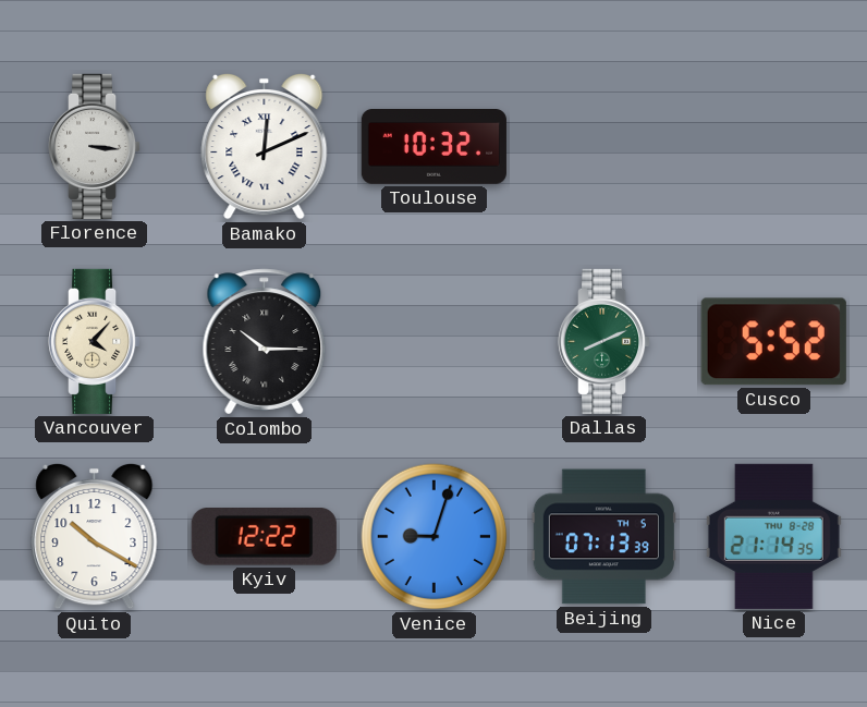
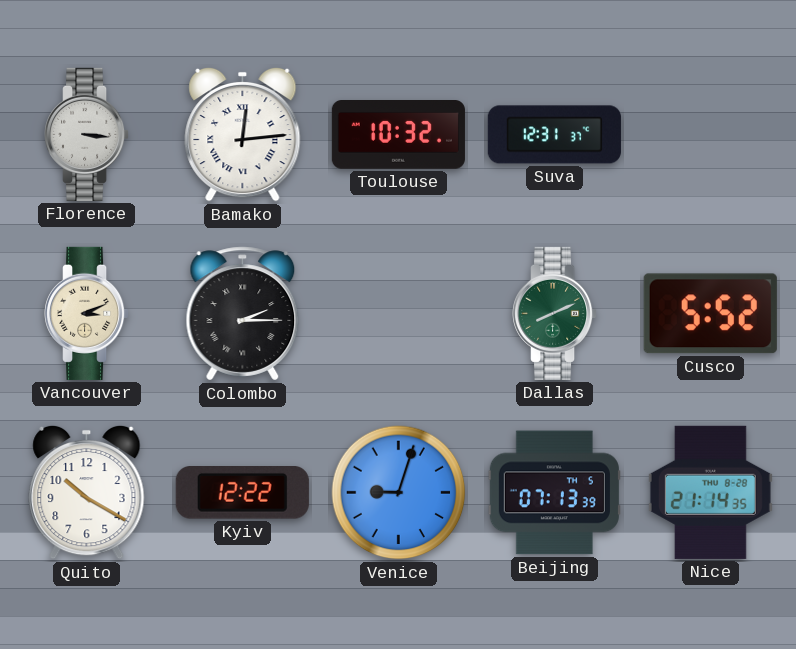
Bamako: 12:11 -> 12:14
Suva: none -> 12:31
Vancouver: 4:07 -> 3:11
Colombo: 10:15 -> 2:15
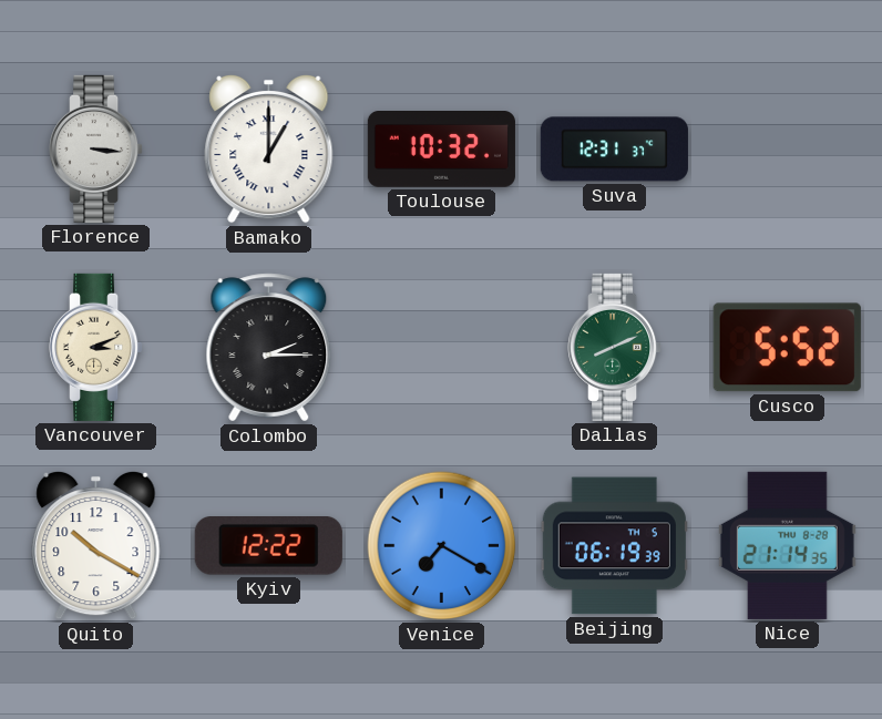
Bamako: 12:14 -> 1:00
Venice: 9:03 -> 7:20
Beijing: 07:13 -> 06:19
